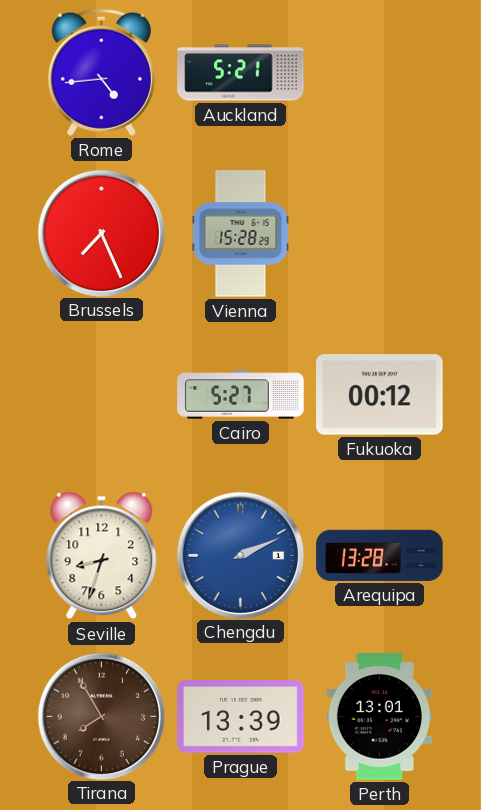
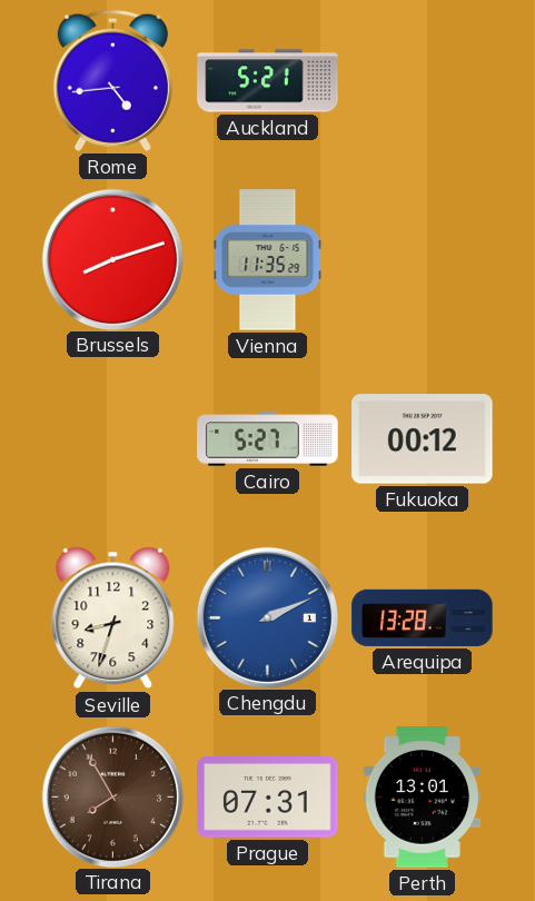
Brussels: 7:26 -> 8:12
Vienna: 15:28 -> 11:35
Prague: 13:39 -> 07:31
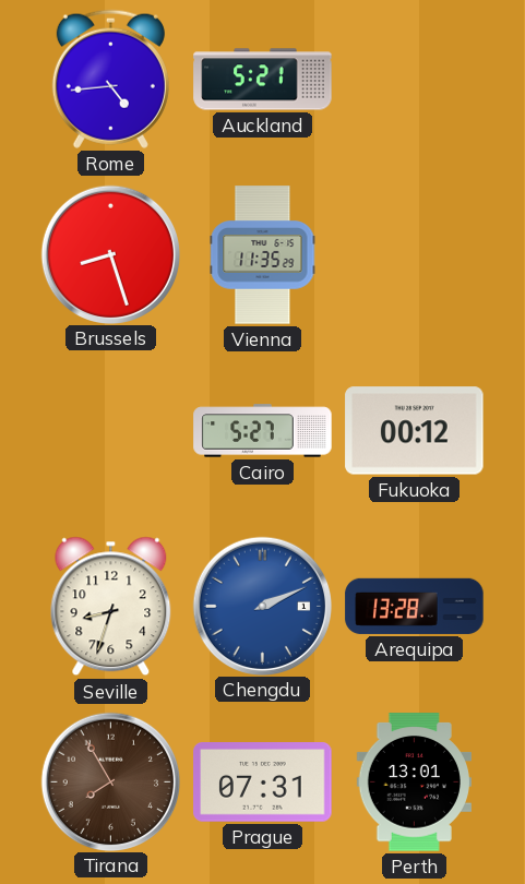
Brussels: 8:12 -> 8:27
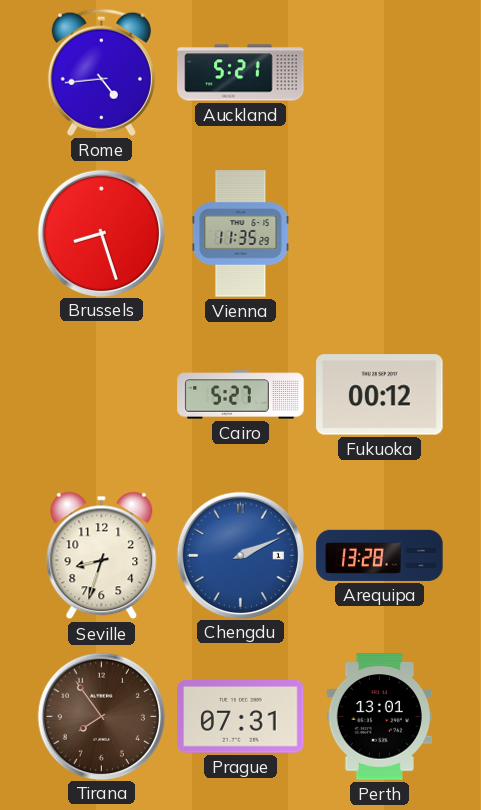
Tirana: 7:55 -> 7:54
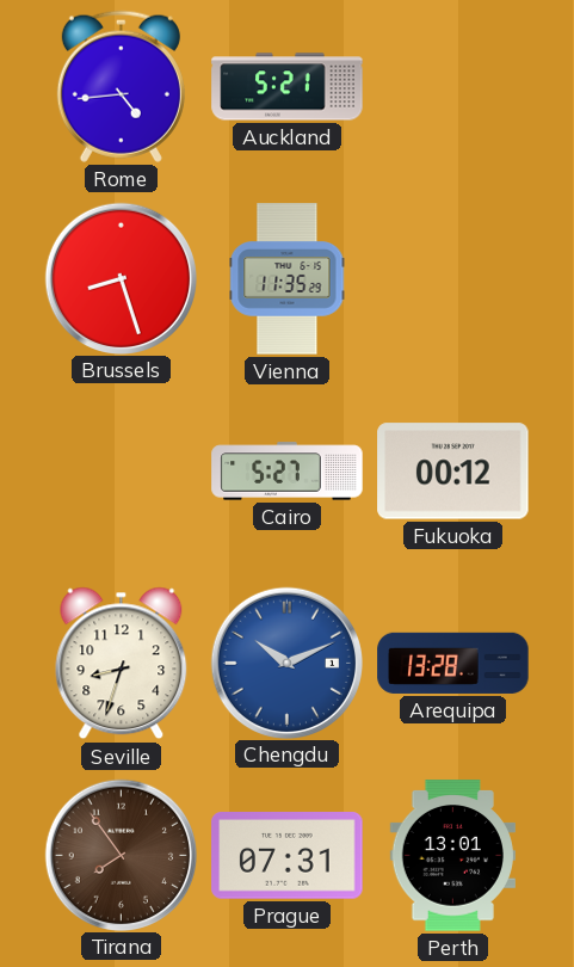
Chengdu: 2:11 -> 10:11
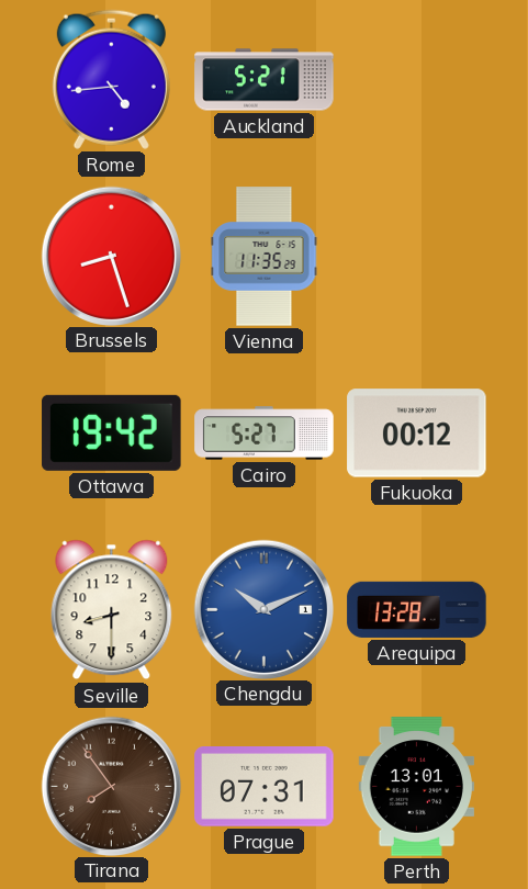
Ottawa: none -> 19:42
Seville: 8:33 -> 8:30
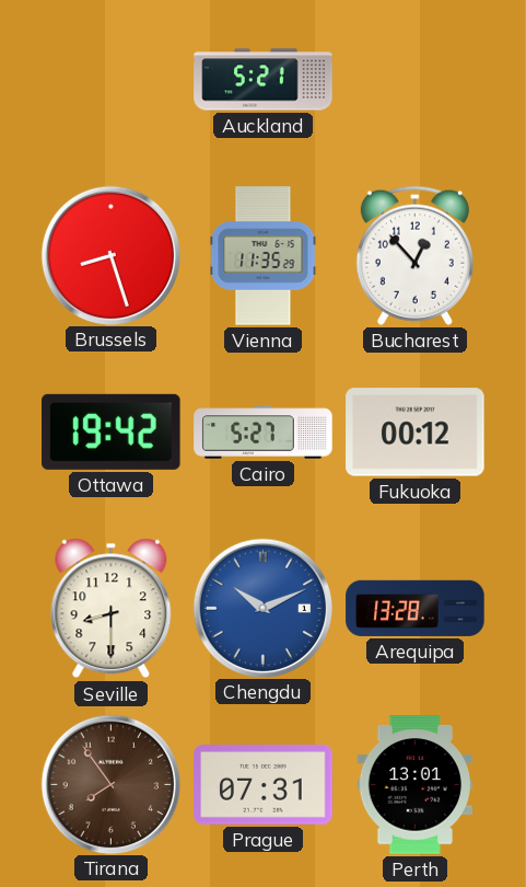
Rome: 4:44 -> none
Bucharest: none -> 12:53
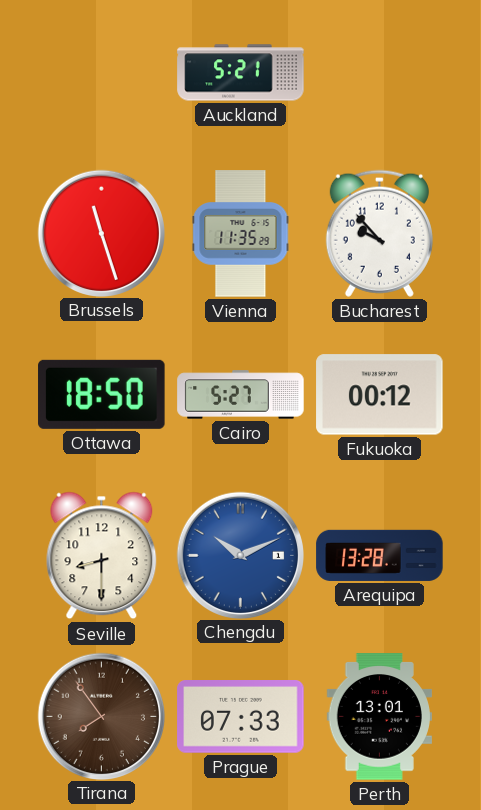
Brussels: 8:27 -> 11:27
Bucharest: 12:53 -> 9:53
Ottawa: 19:42 -> 18:50
Prague: 07:31 -> 07:33
